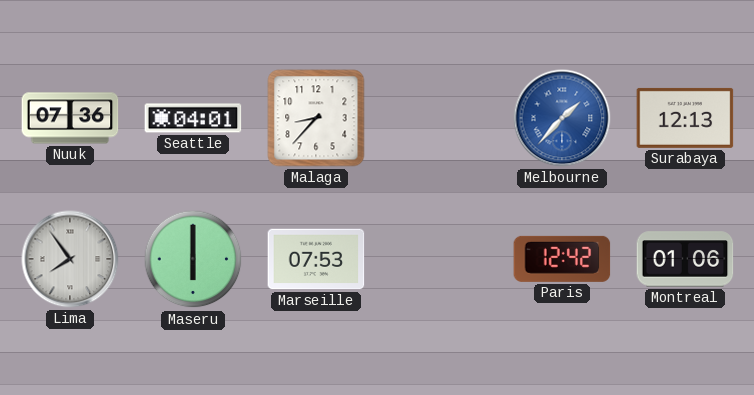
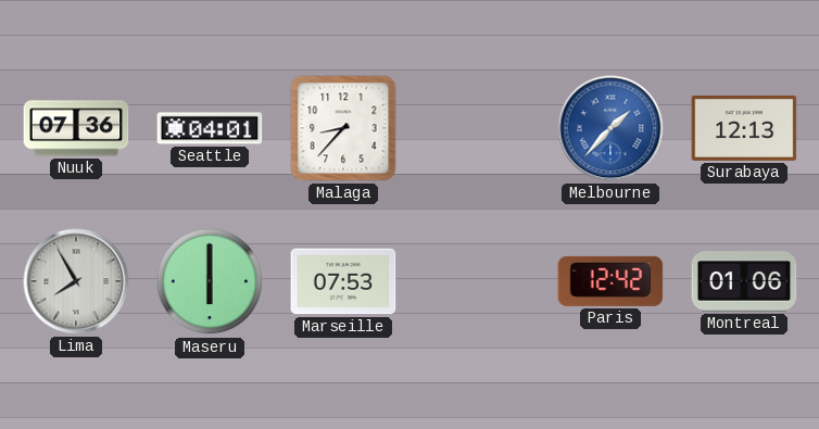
Lima: 7:54 -> 7:55
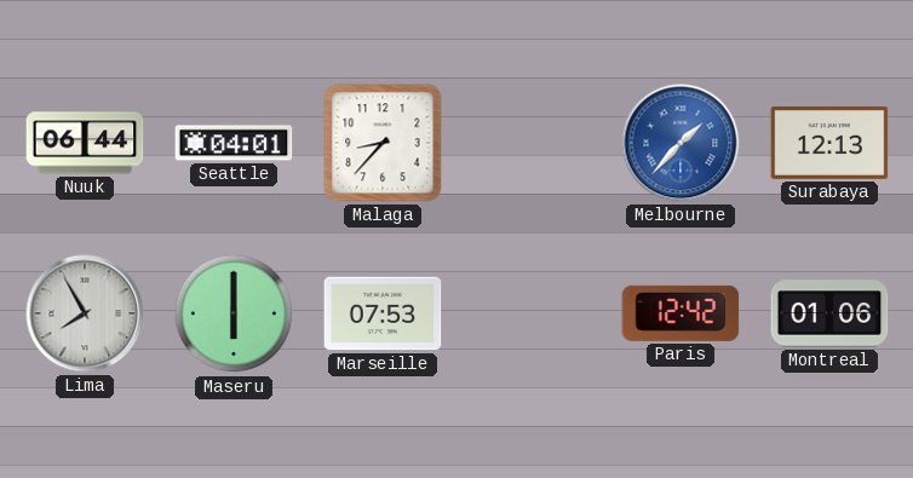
Nuuk: 07:36 -> 06:44
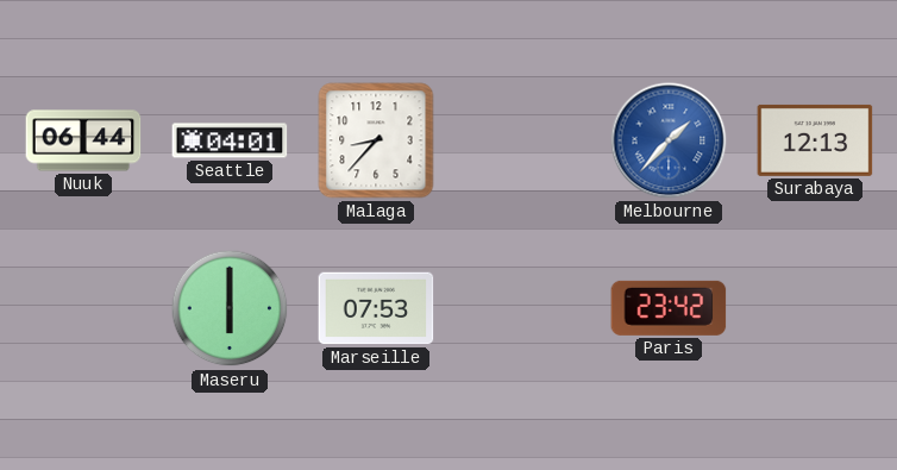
Lima: 7:55 -> none
Paris: 12:42 -> 23:42
Montreal: 01:06 -> none
